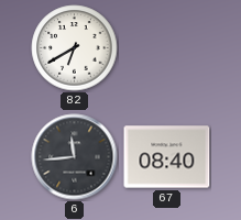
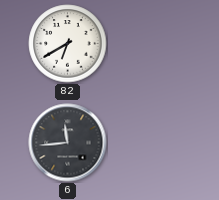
67: 08:40 -> none
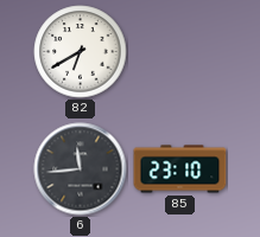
85: none -> 23:10
